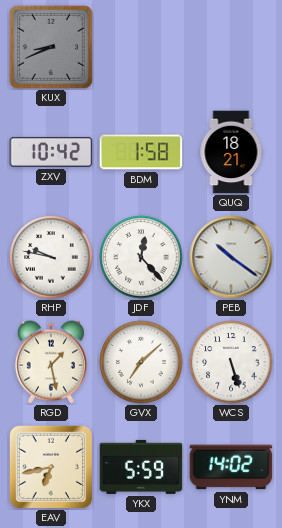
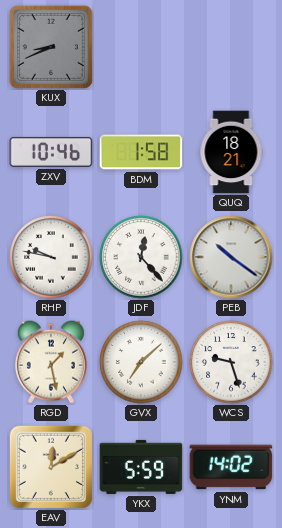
ZXV: 10:42 -> 10:46
WCS: 5:27 -> 9:27
EAV: 6:43 -> 12:10
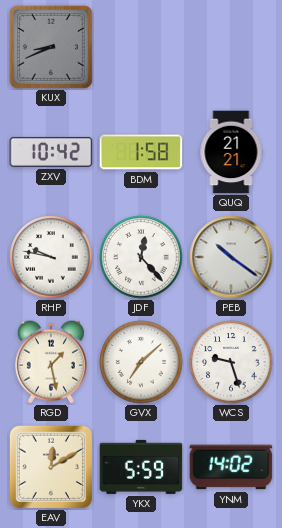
ZXV: 10:46 -> 10:42
QUQ: 18:21 -> 21:21
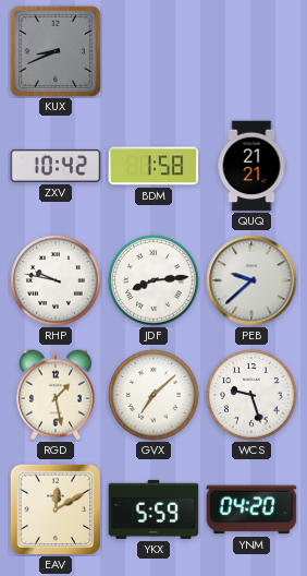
JDF: 12:23 -> 8:14
PEB: 10:21 -> 9:38
YNM: 14:02 -> 04:20
